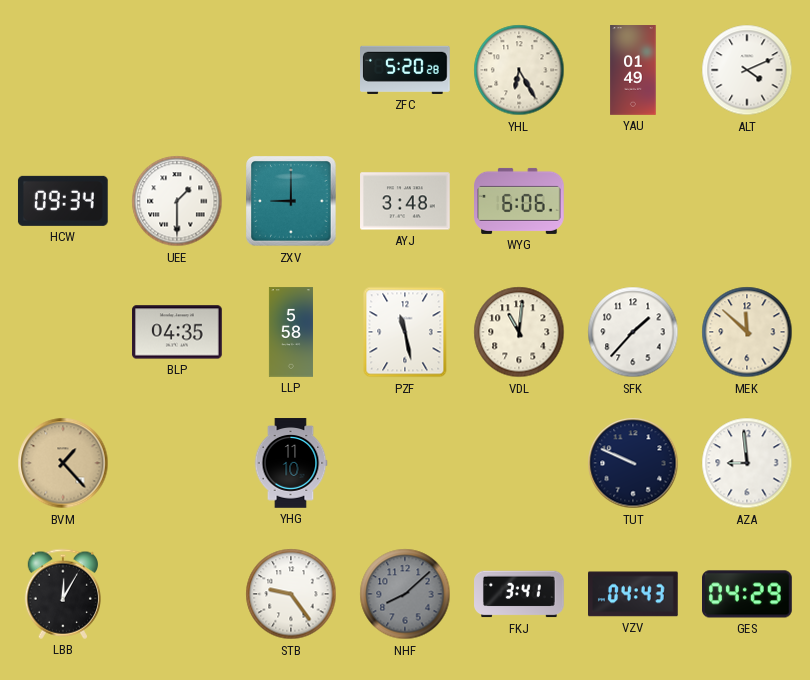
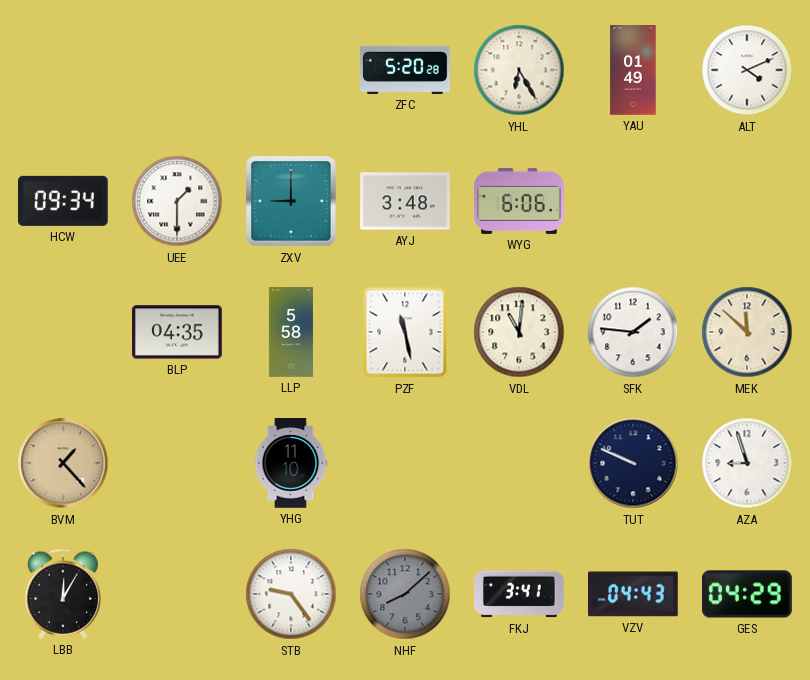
SFK: 1:37 -> 1:46
AZA: 8:59 -> 8:57
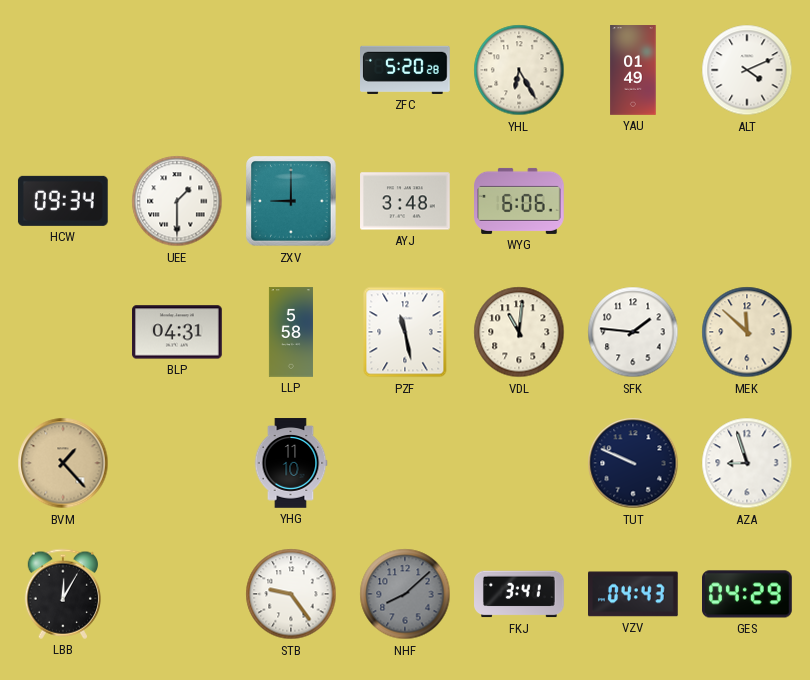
BLP: 04:35 -> 04:31
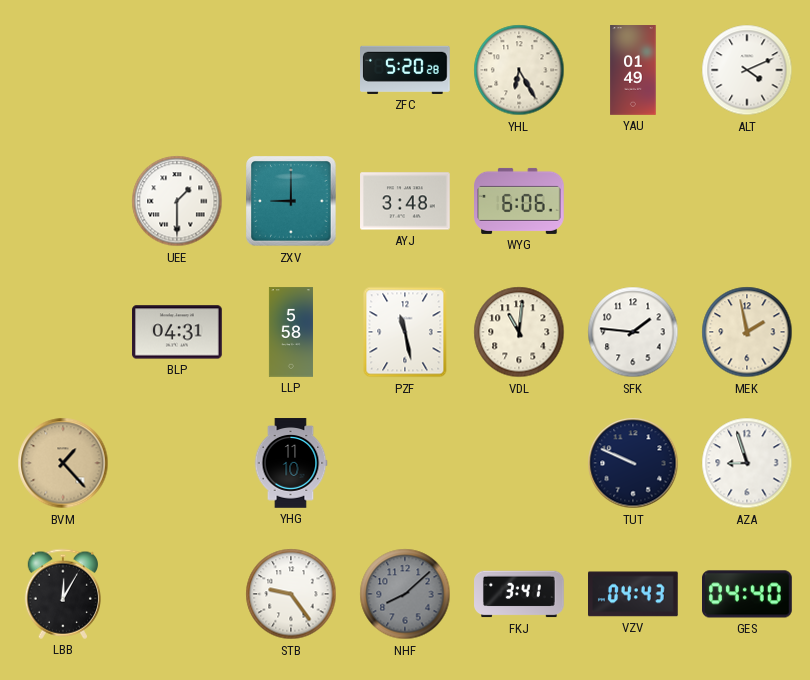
HCW: 09:34 -> none
MEK: 11:52 -> 1:58
GES: 04:29 -> 04:40
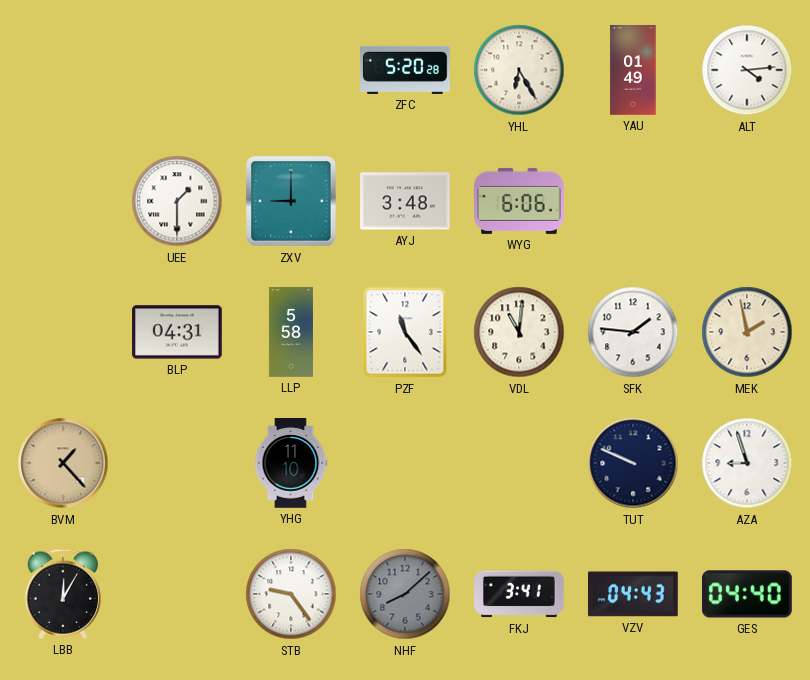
ALT: 4:11 -> 4:14
PZF: 11:28 -> 11:24
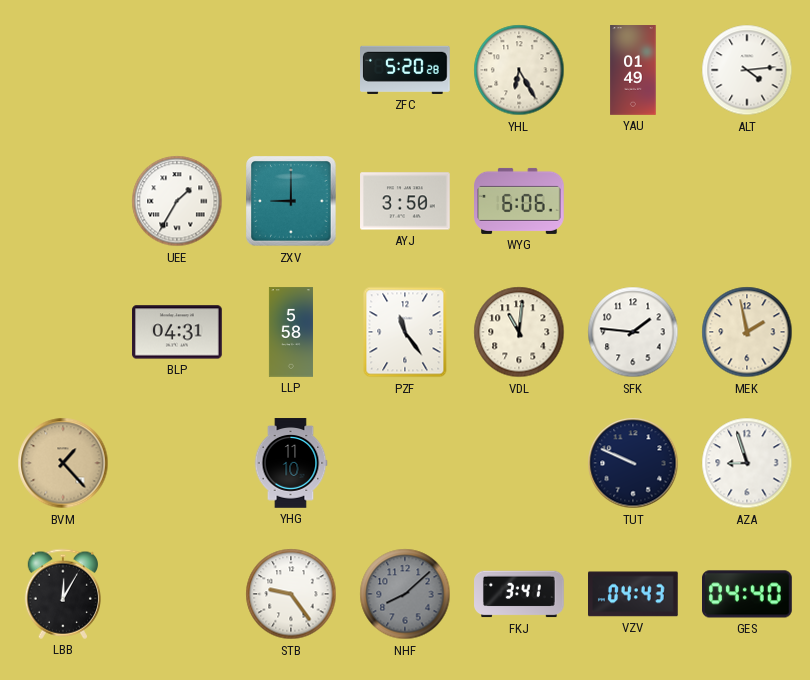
UEE: 1:30 -> 1:35
AYJ: 3:48 -> 3:50
